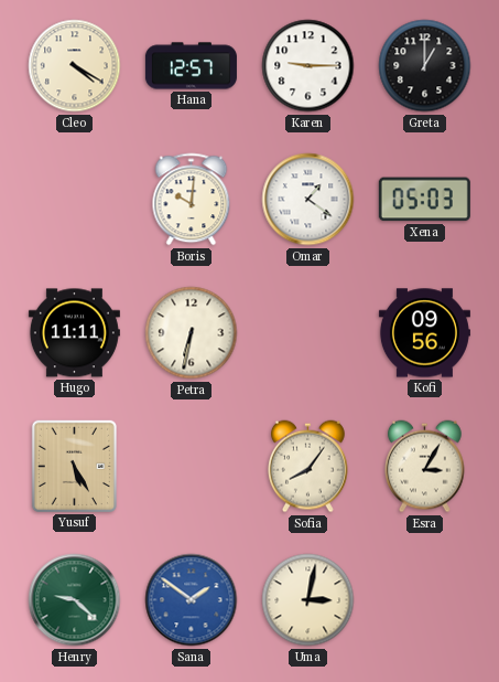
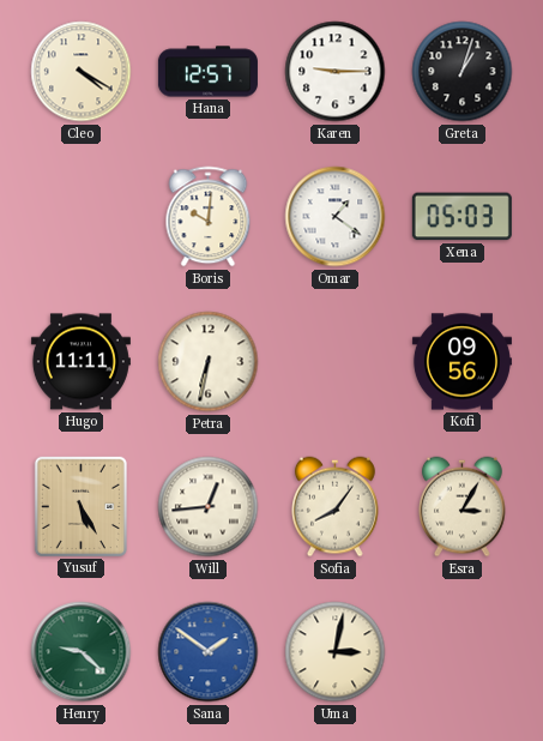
Greta: 1:00 -> 1:03
Will: none -> 12:44
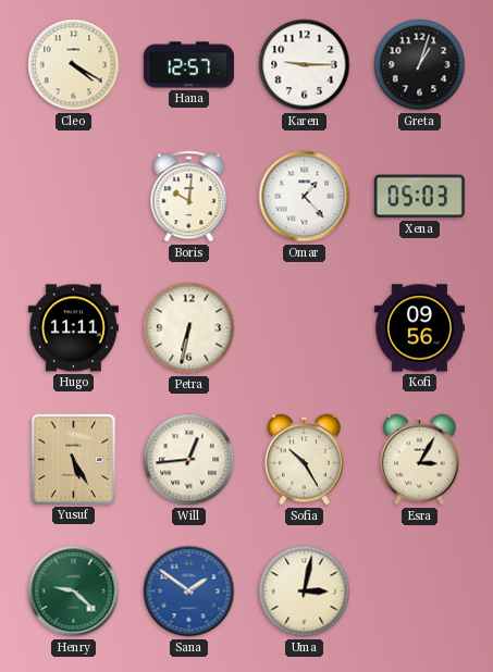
Omar: 1:21 -> 1:23
Sofia: 8:06 -> 10:25
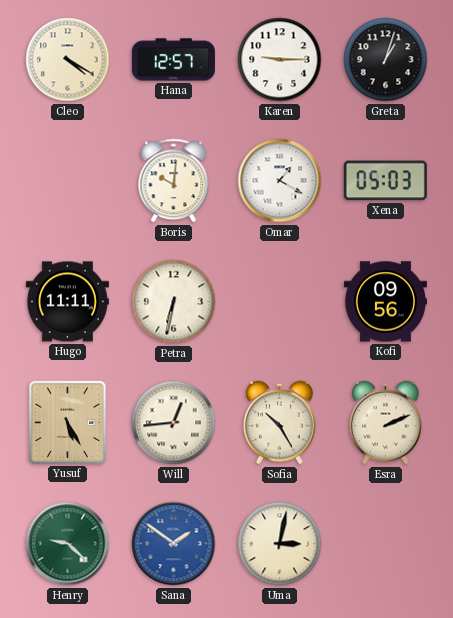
Omar: 1:23 -> 1:20
Esra: 3:05 -> 2:11
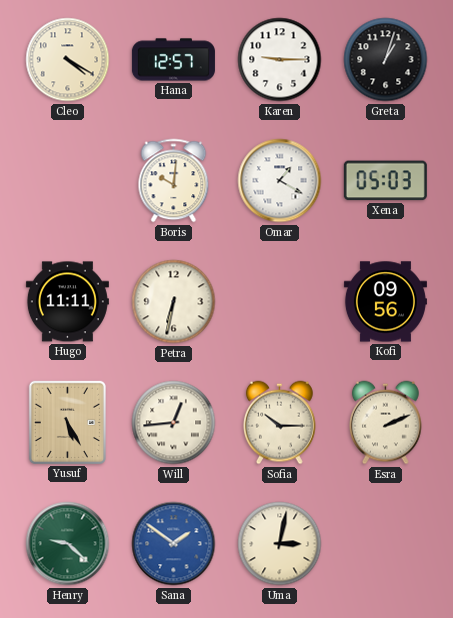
Sofia: 10:25 -> 10:15
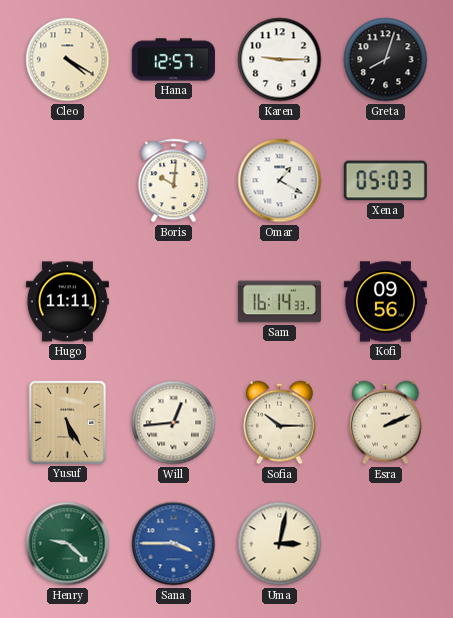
Greta: 1:03 -> 8:03
Petra: 6:32 -> none
Sam: none -> 16:14
Sana: 1:51 -> 3:45
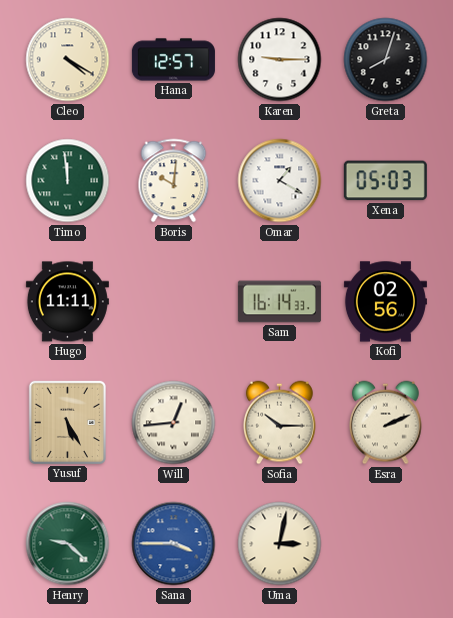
Timo: none -> 11:59
Kofi: 09:56 -> 02:56
